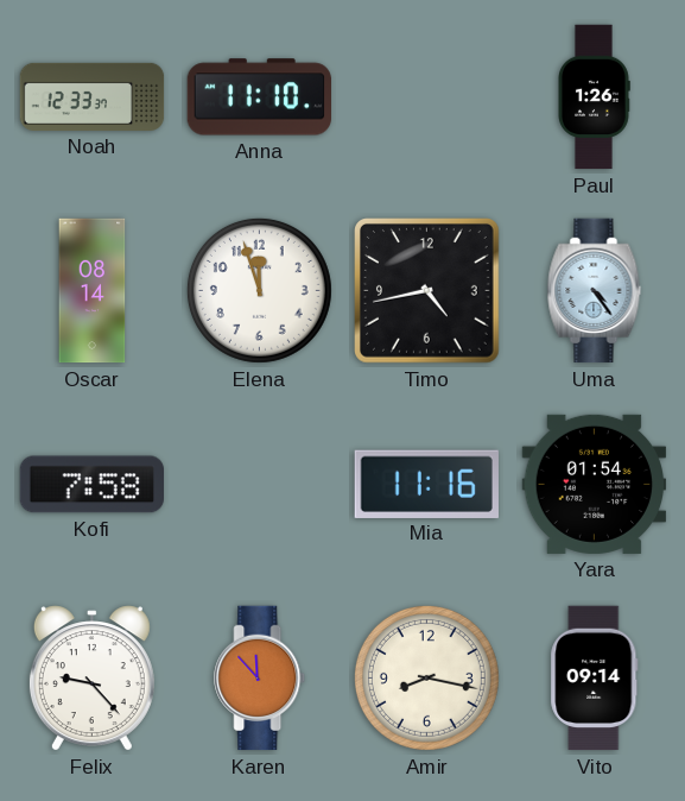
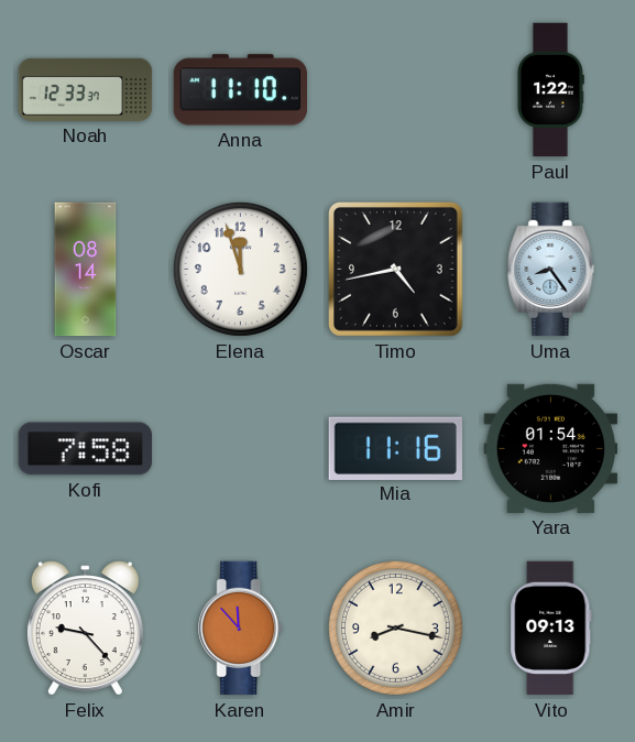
Paul: 1:26 -> 1:22
Uma: 4:24 -> 8:24
Vito: 09:14 -> 09:13
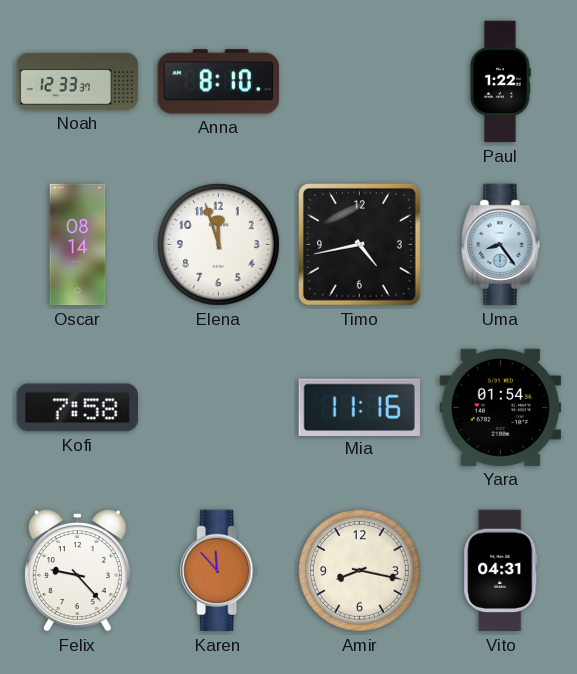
Anna: 11:10 -> 8:10
Vito: 09:13 -> 04:31
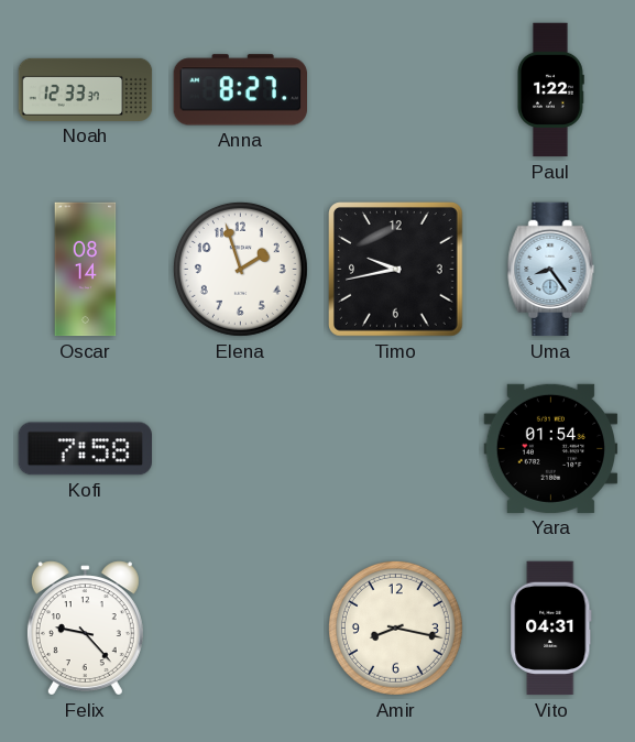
Anna: 8:10 -> 8:27
Elena: 11:57 -> 1:57
Timo: 4:43 -> 9:43
Mia: 11:16 -> none
Karen: 11:53 -> none
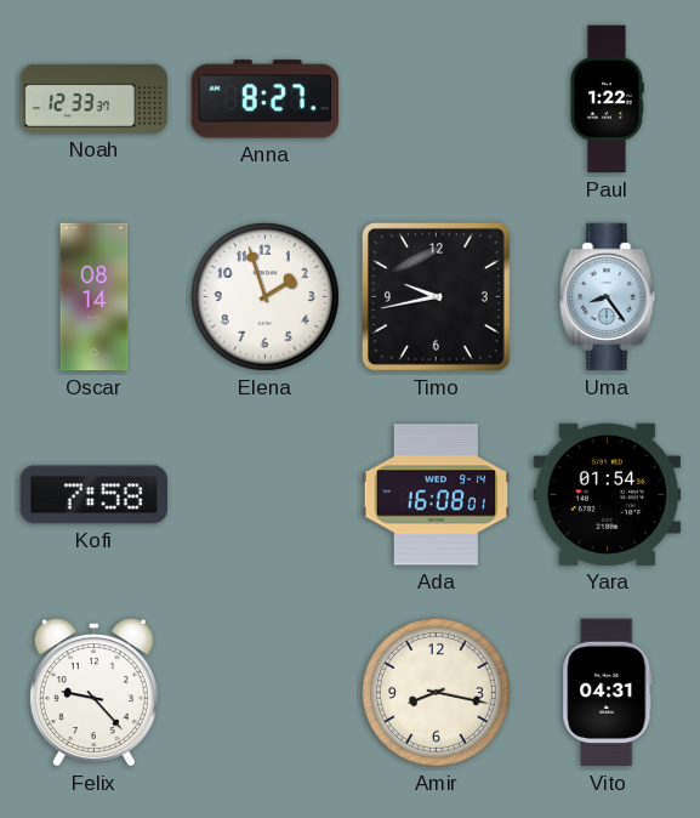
Ada: none -> 16:08
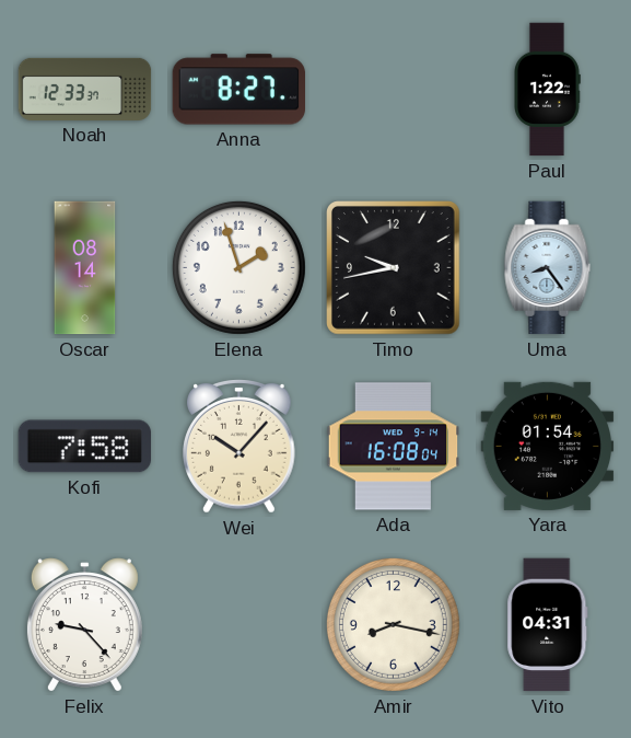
Wei: none -> 10:07
Ada: 16:08:01 -> 16:08:04
